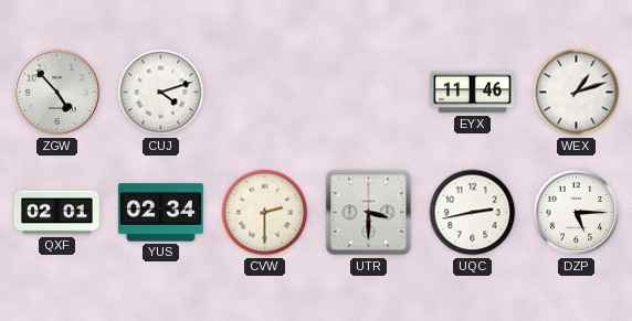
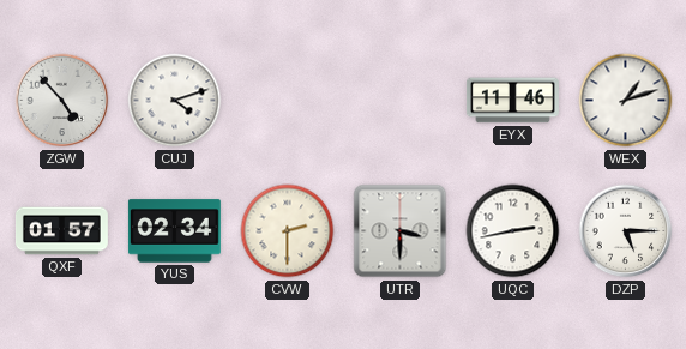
QXF: 02:01 -> 01:57
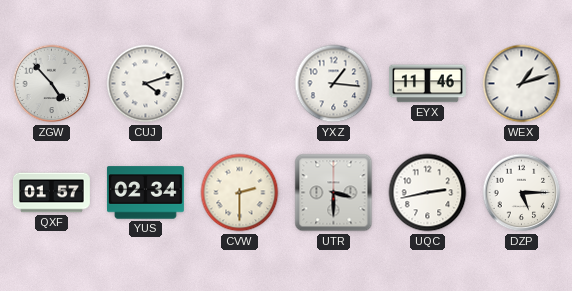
YXZ: none -> 1:16
